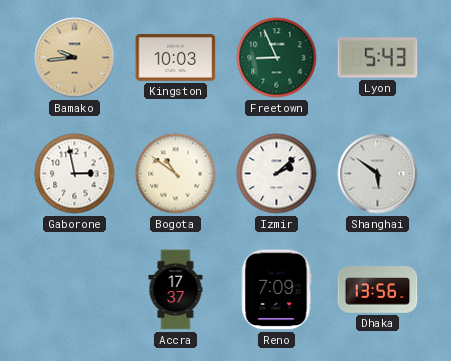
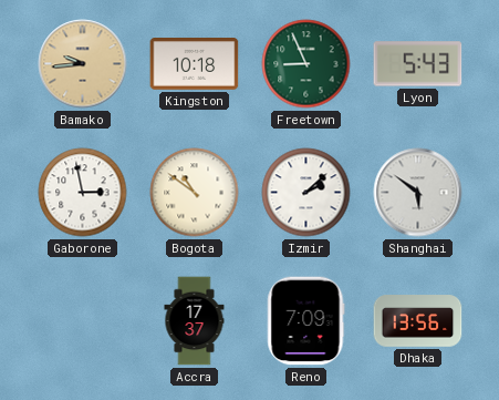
Kingston: 10:03 -> 10:18
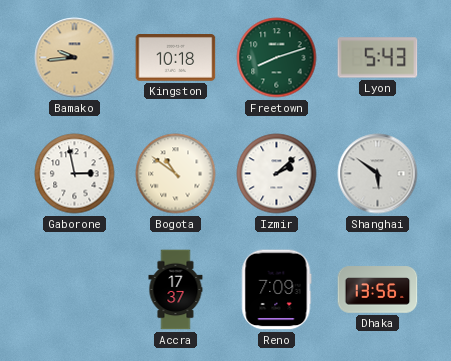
Freetown: 8:56 -> 8:12
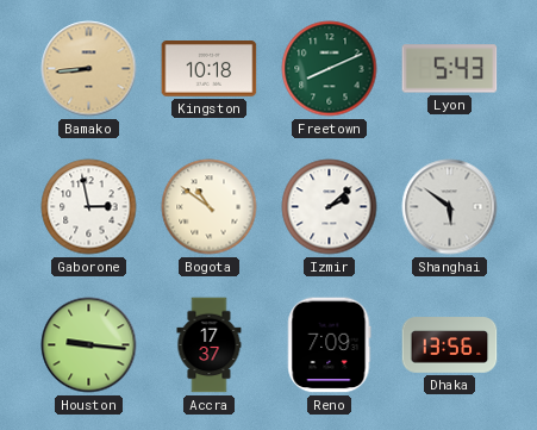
Bamako: 9:44 -> 8:44
Freetown: 8:12 -> 8:11
Houston: none -> 9:16
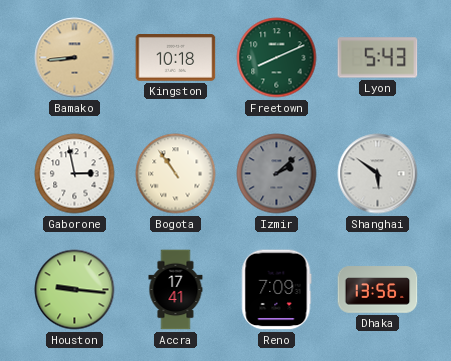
Bogota: 10:51 -> 10:54
Izmir dial: white -> grey
Accra: 17:37 -> 17:41
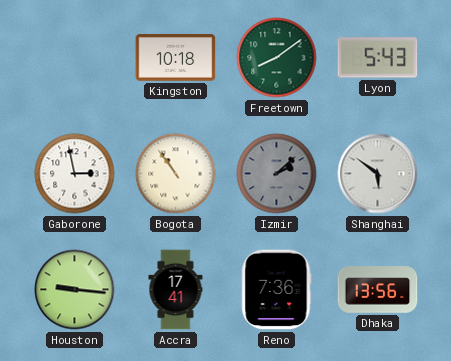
Bamako: 8:44 -> none
Freetown: 8:11 -> 8:09
Reno: 7:09 -> 7:36
